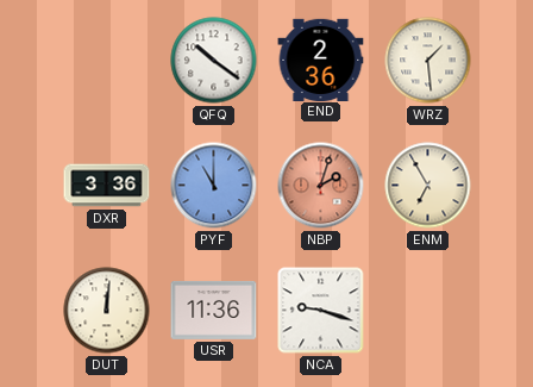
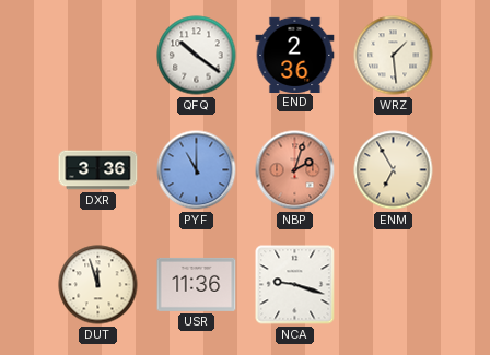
DUT: 12:01 -> 11:57
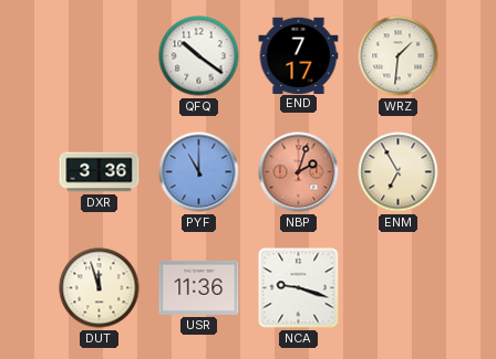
END: 2:36 -> 7:17
WRZ: 1:29 -> 1:31
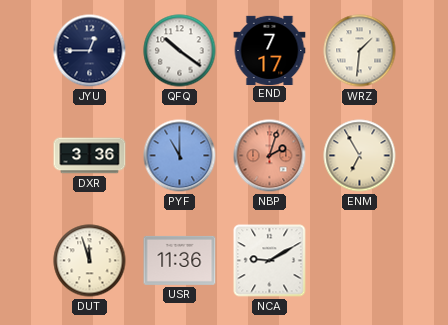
JYU: none -> 12:45
NCA: 9:18 -> 9:10
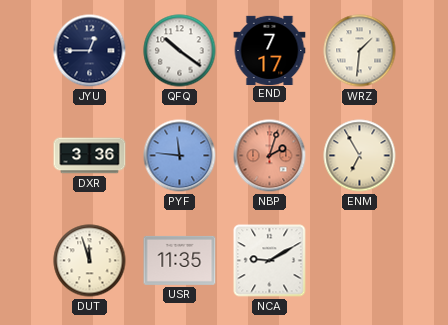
PYF: 11:00 -> 11:46
USR: 11:36 -> 11:35
